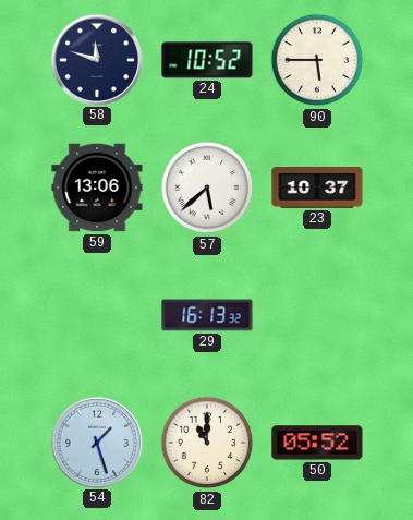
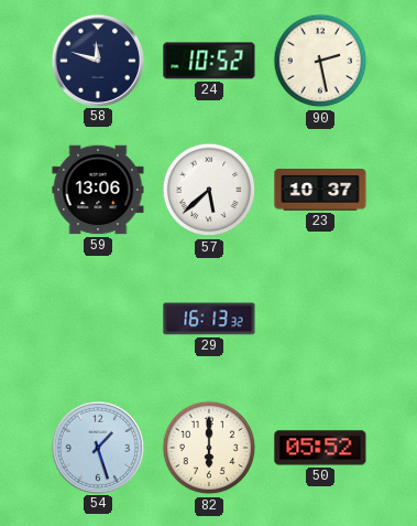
90: 5:45 -> 2:28
82: 11:00 -> 6:00
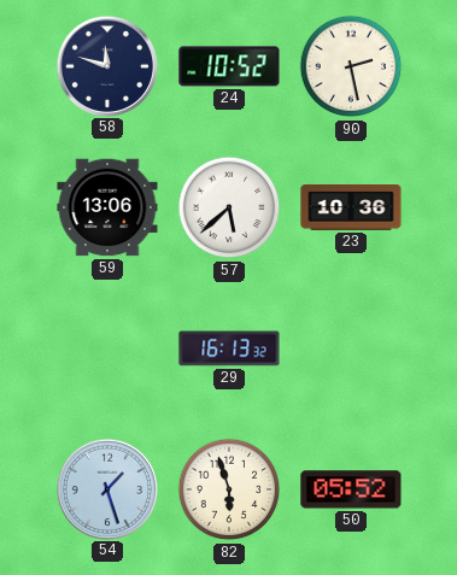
23: 10:37 -> 10:36
82: 6:00 -> 5:57
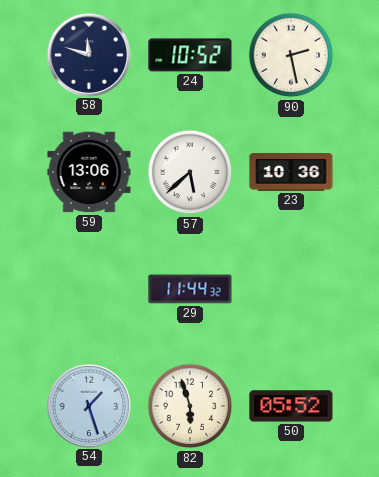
29: 16:13 -> 11:44
